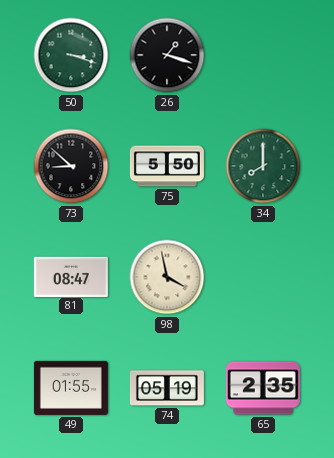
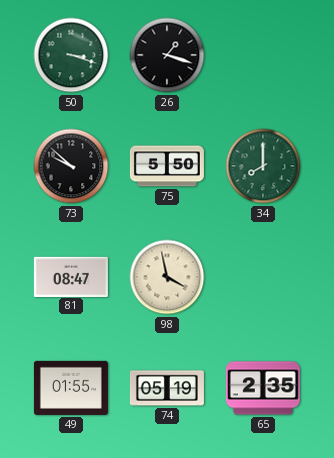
73: 8:52 -> 9:52
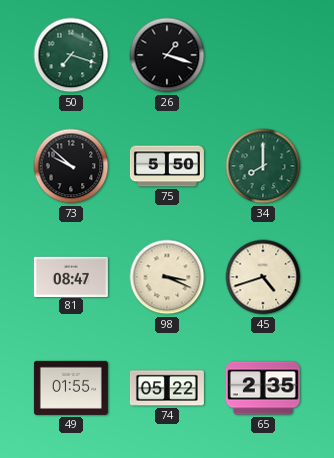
50: 3:18 -> 7:18
98: 3:58 -> 3:19
45: none -> 4:42
74: 05:19 -> 05:22
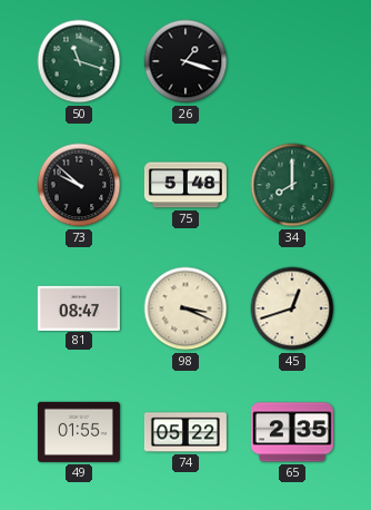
50: 7:18 -> 11:18
75: 5:50 -> 5:48
45: 4:42 -> 12:42
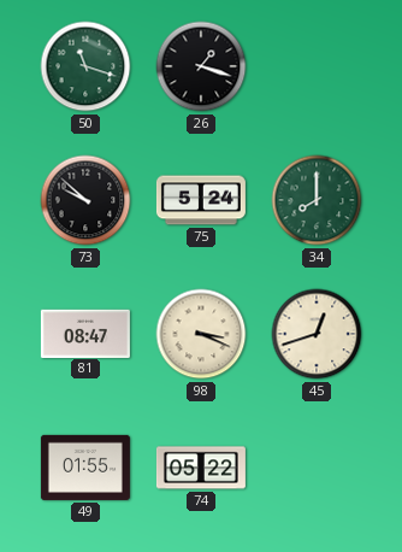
75: 5:48 -> 5:24
65: 2:35 -> none
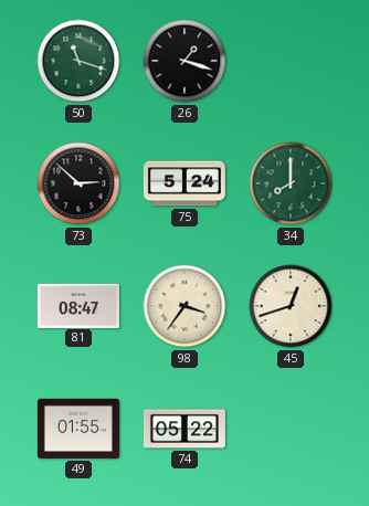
73: 9:52 -> 2:52
98: 3:19 -> 3:36
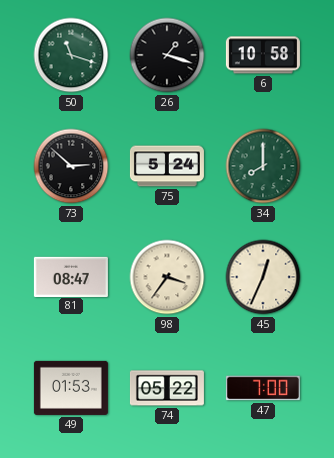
6: none -> 10:58
45: 12:42 -> 12:34
49: 01:55 -> 01:53
47: none -> 7:00
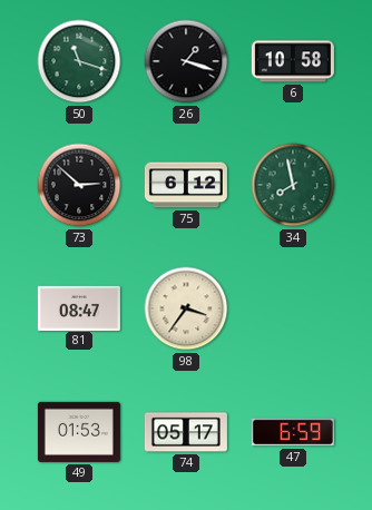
75: 5:24 -> 6:12
34: 8:00 -> 7:58
45: 12:34 -> none
74: 05:22 -> 05:17
47: 7:00 -> 6:59
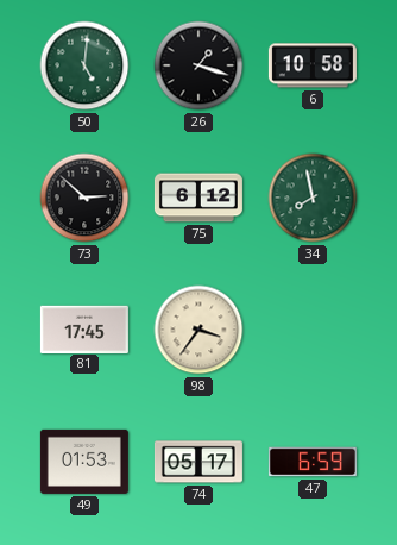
50: 11:18 -> 5:01
81: 08:47 -> 17:45
